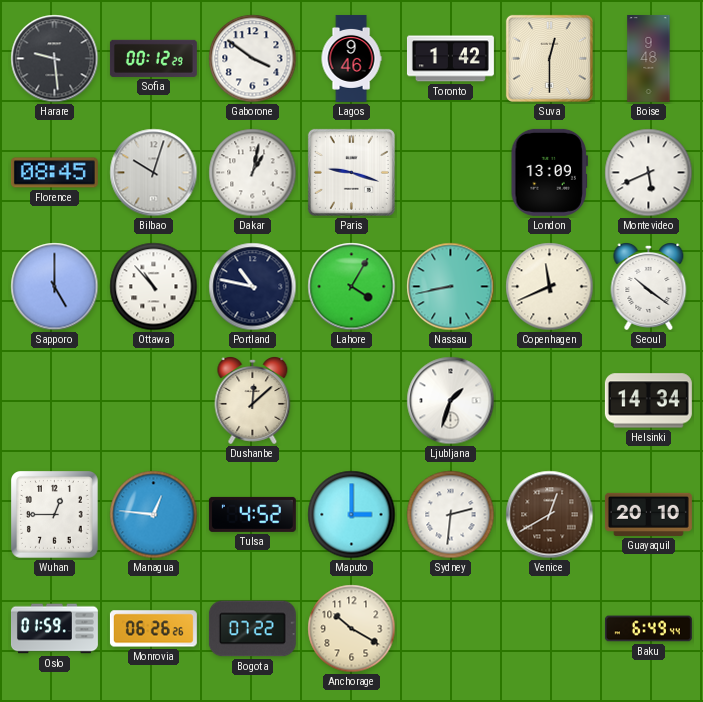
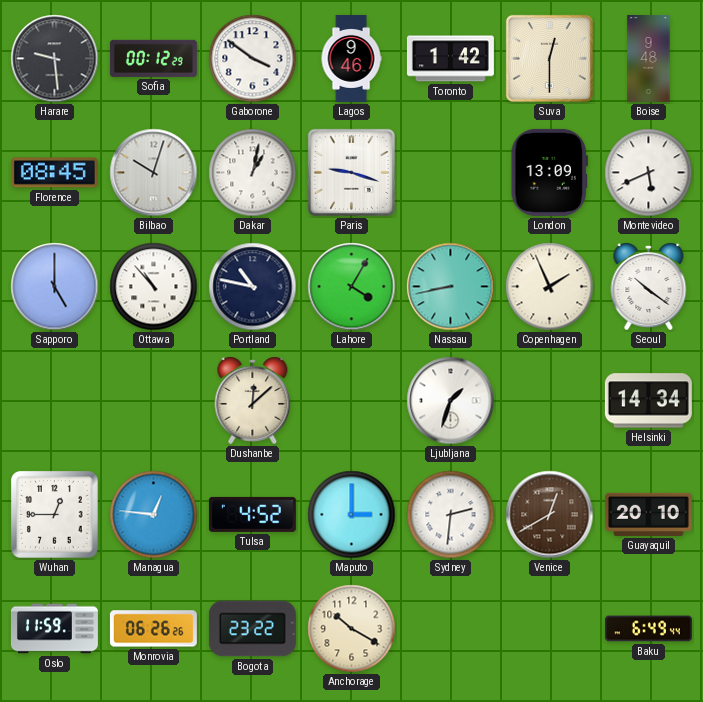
Copenhagen: 11:41 -> 1:56
Oslo: 01:59 -> 11:59
Bogota: 07:22 -> 23:22
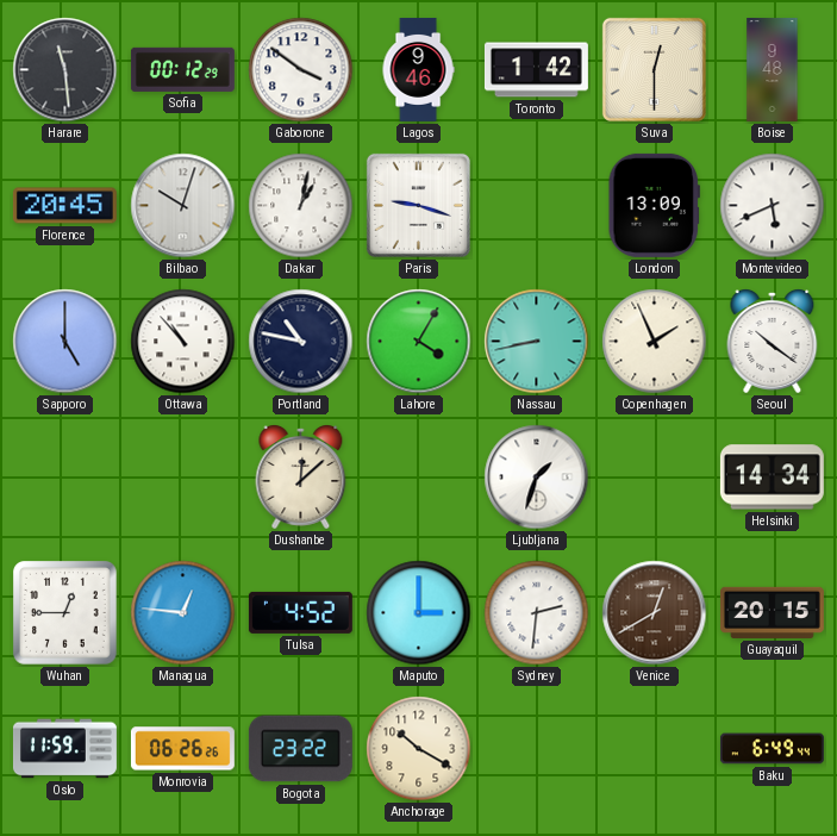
Harare: 9:29 -> 11:29
Florence: 08:45 -> 20:45
Guayaquil: 20:10 -> 20:15
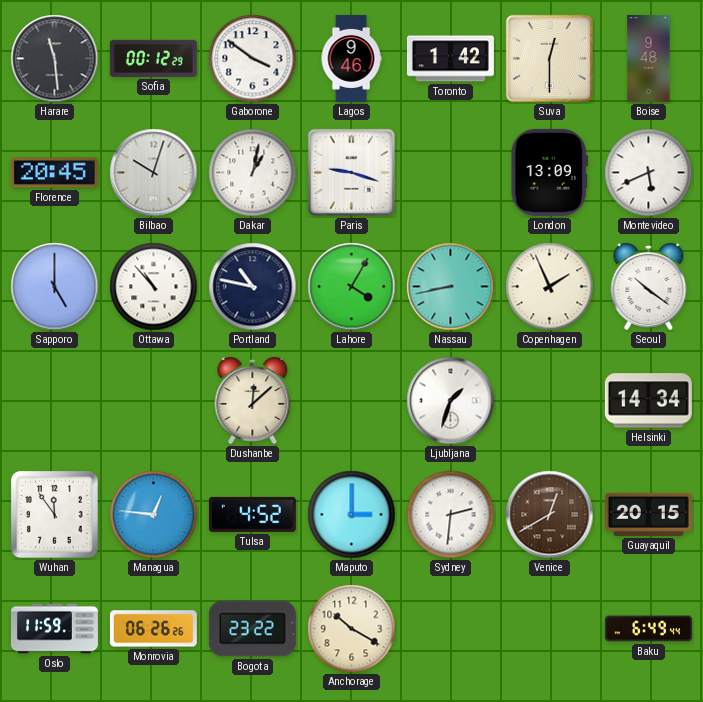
Wuhan: 12:45 -> 11:54
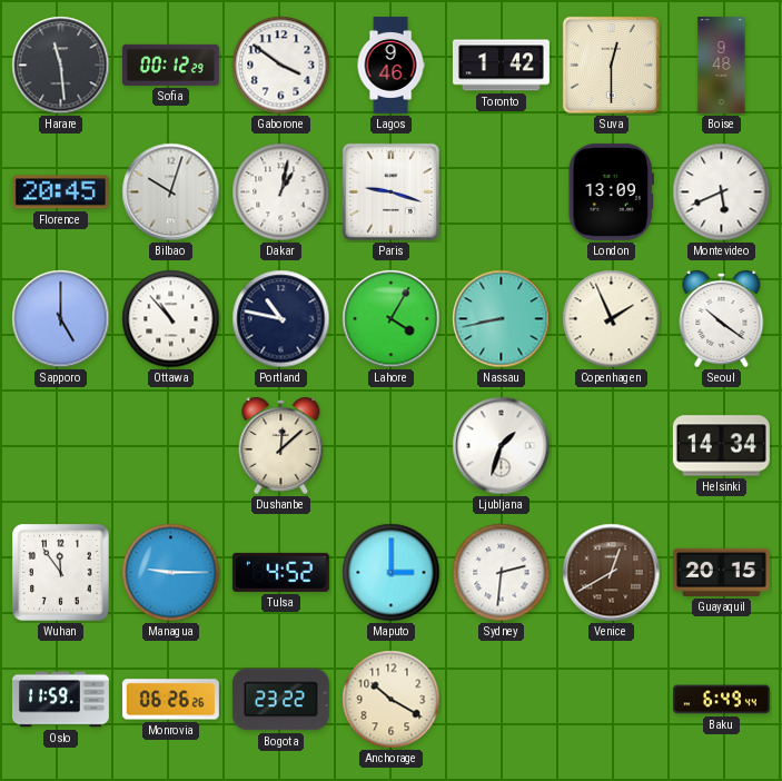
Managua: 12:46 -> 9:15
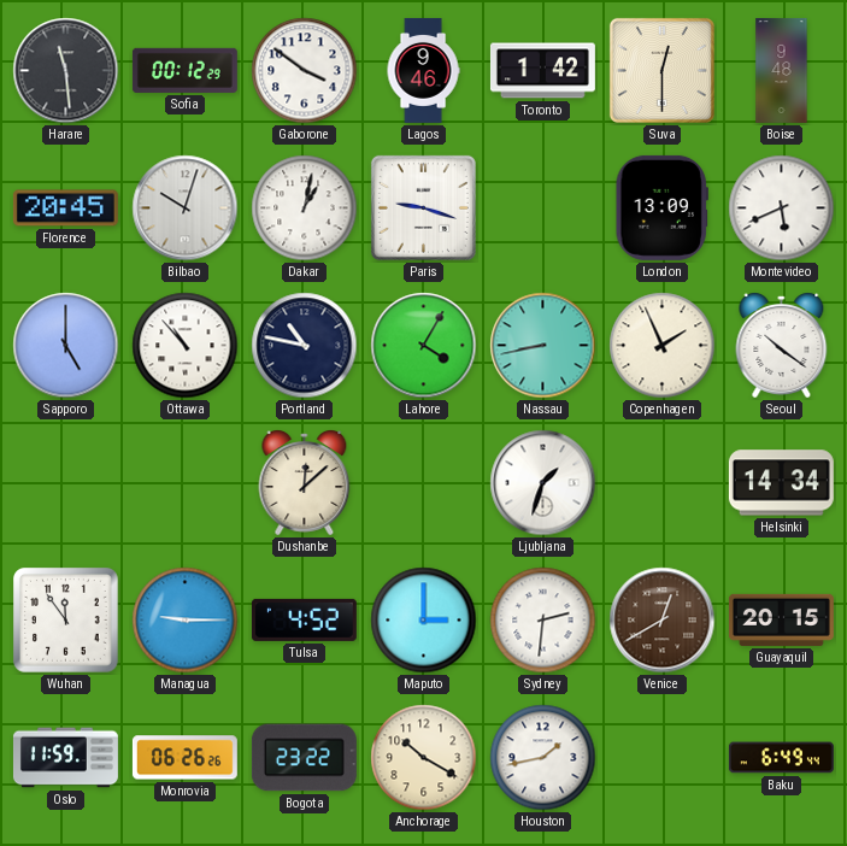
Houston: none -> 1:43
